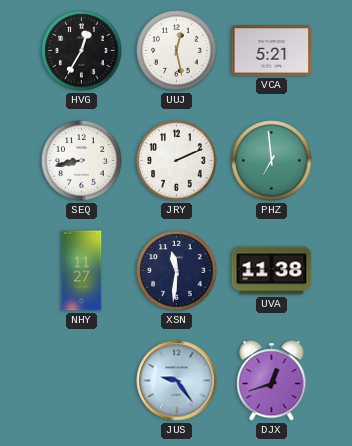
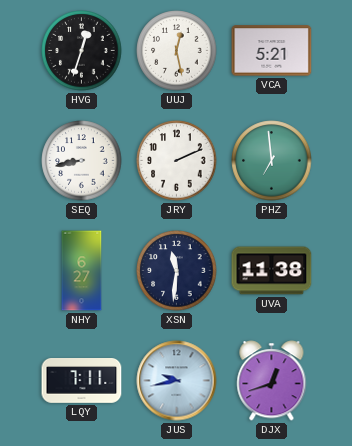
HVG: 12:35 -> 12:33
NHY: 11:27 -> 6:27
LQY: none -> 7:11
JUS: 9:24 -> 9:43
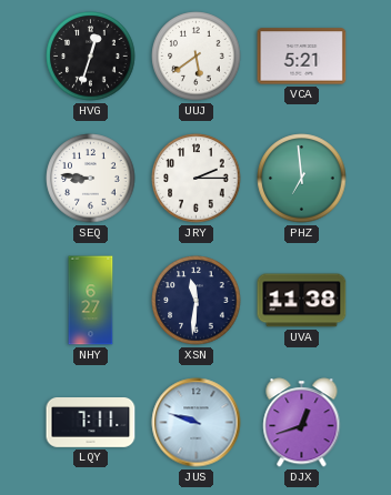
UUJ: 12:28 -> 5:39
SEQ: 8:43 -> 8:46
JRY: 2:11 -> 2:15
JUS: 9:43 -> 9:48
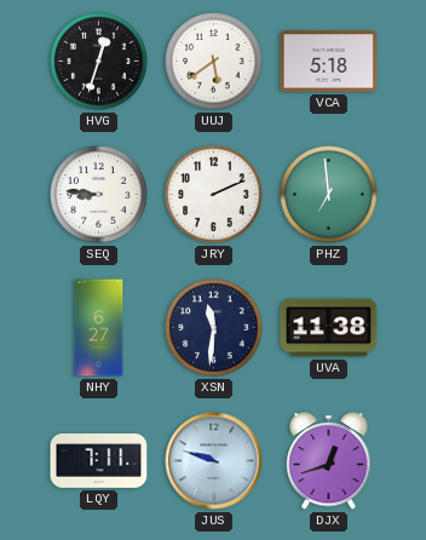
VCA: 5:21 -> 5:18
JRY: 2:15 -> 2:11
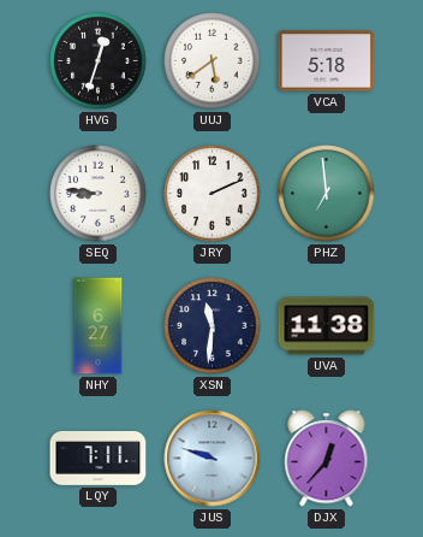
DJX: 12:42 -> 12:37
